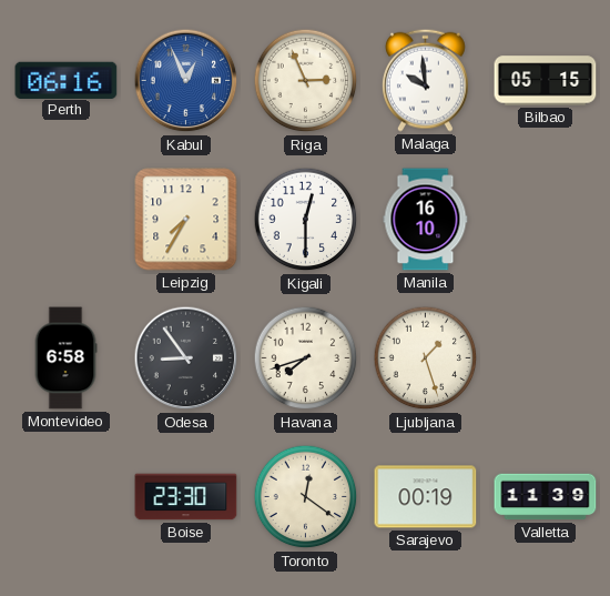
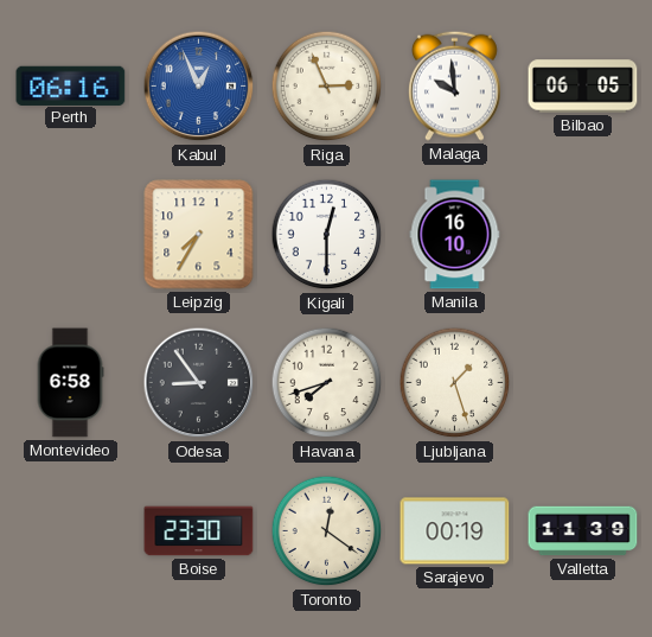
Bilbao: 05:15 -> 06:05
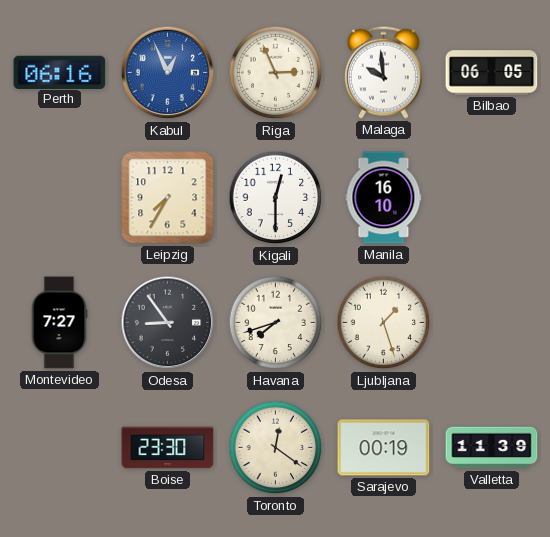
Montevideo: 6:58 -> 7:27
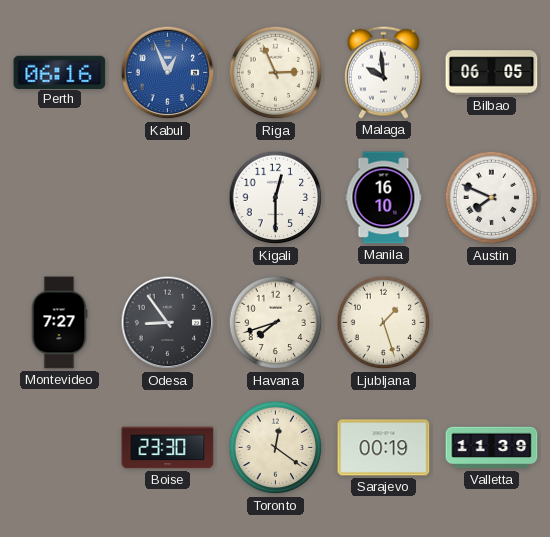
Leipzig: 7:35 -> none
Austin: none -> 7:49
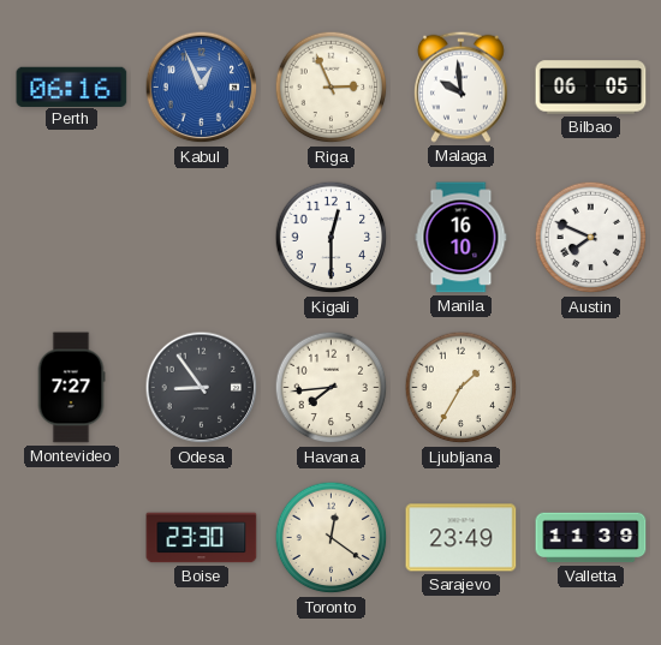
Havana: 7:42 -> 7:44
Ljubljana: 1:27 -> 1:35
Sarajevo: 00:19 -> 23:49
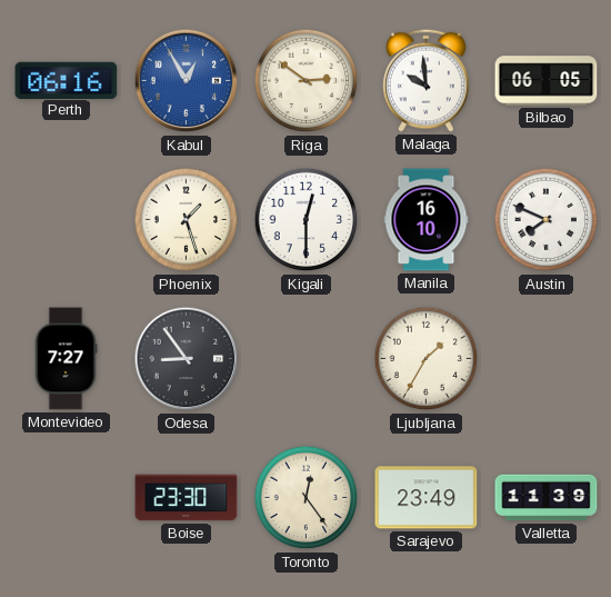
Kabul: 12:56 -> 12:55
Riga: 2:56 -> 2:51
Phoenix: none -> 1:27
Havana: 7:44 -> none
Toronto: 12:21 -> 12:24
